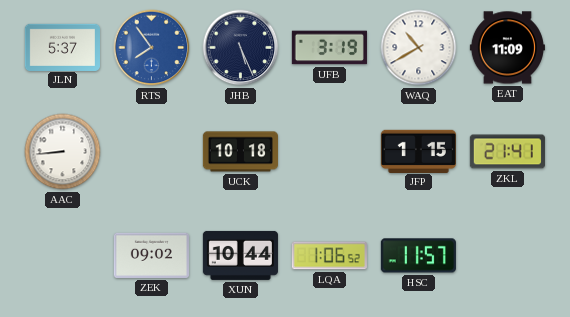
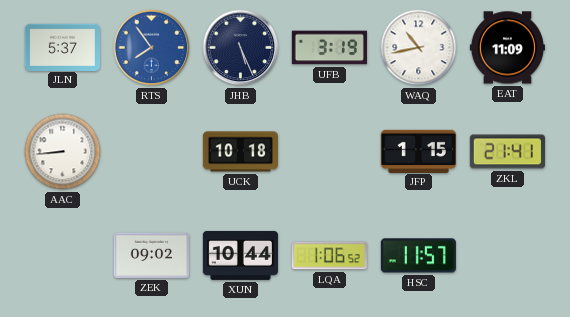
WAQ: 10:40 -> 10:43
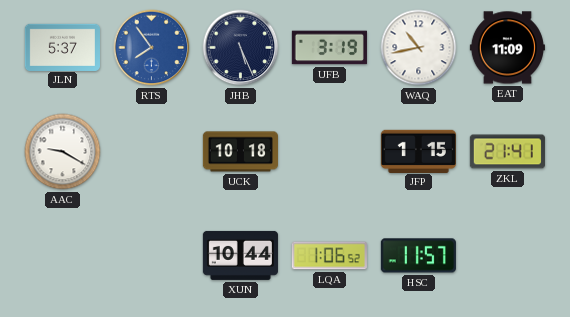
AAC: 8:44 -> 9:20
ZEK: 09:02 -> none
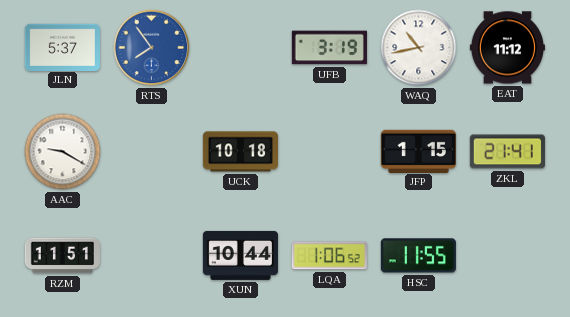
JHB: 5:26 -> none
EAT: 11:09 -> 11:12
RZM: none -> 11:51
HSC: 11:57 -> 11:55
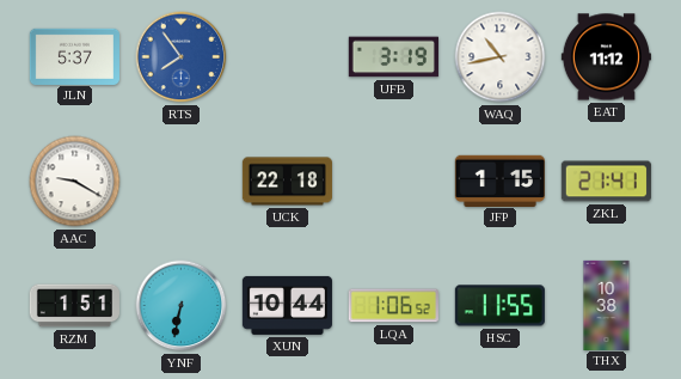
UCK: 10:18 -> 22:18
RZM: 11:51 -> 1:51
YNF: none -> 6:32
THX: none -> 10:38
